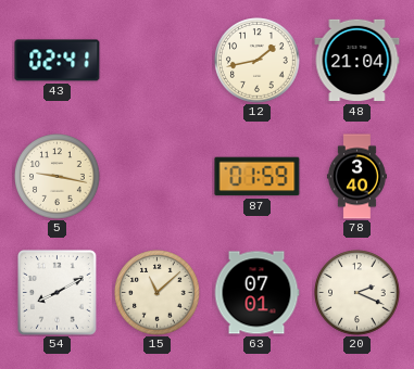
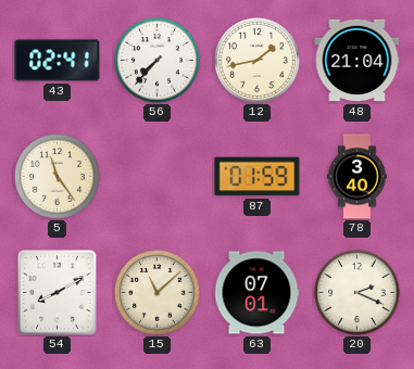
56: none -> 7:37
5: 9:17 -> 11:24
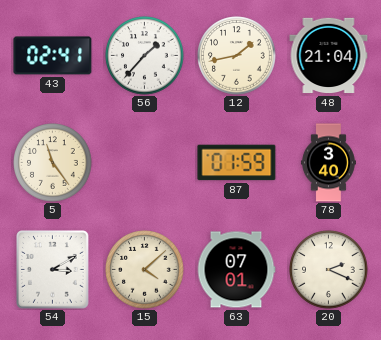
56: 7:37 -> 1:37
54: 8:10 -> 3:10
15: 11:08 -> 4:08
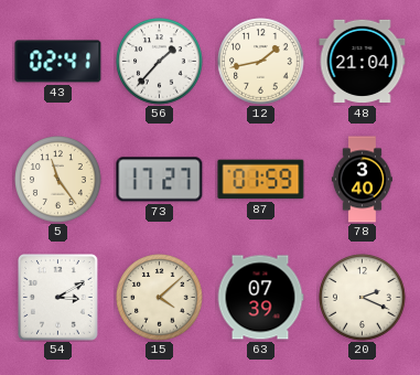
73: none -> 17:27
63: 07:01 -> 07:39
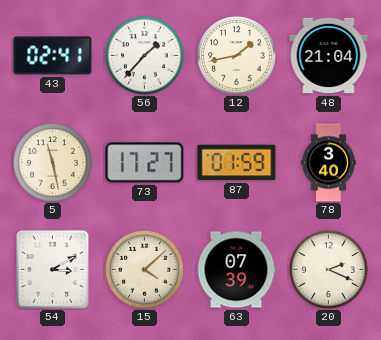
5: 11:24 -> 11:28
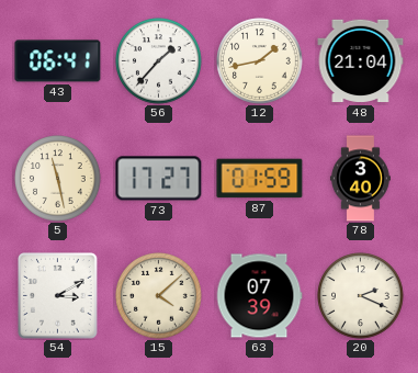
43: 02:41 -> 06:41
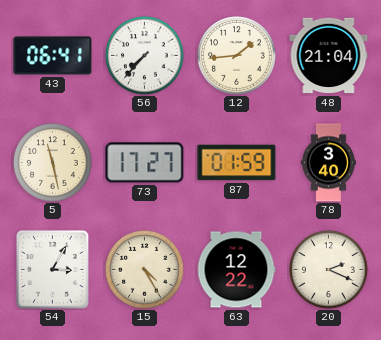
56: 1:37 -> 7:37
12: 1:43 -> 1:44
54: 3:10 -> 3:05
15: 4:08 -> 4:25
63: 07:39 -> 12:22
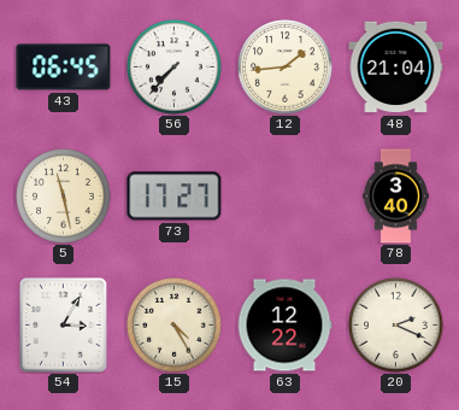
43: 06:41 -> 06:45
87: 01:59 -> none
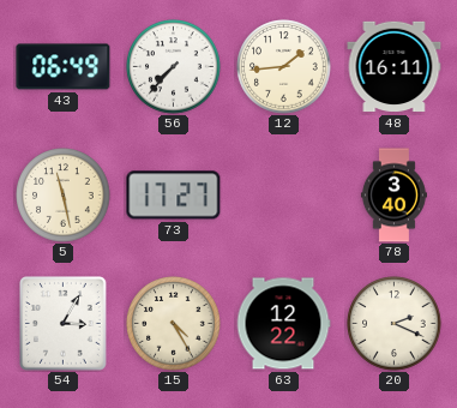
43: 06:45 -> 06:49
48: 21:04 -> 16:11
